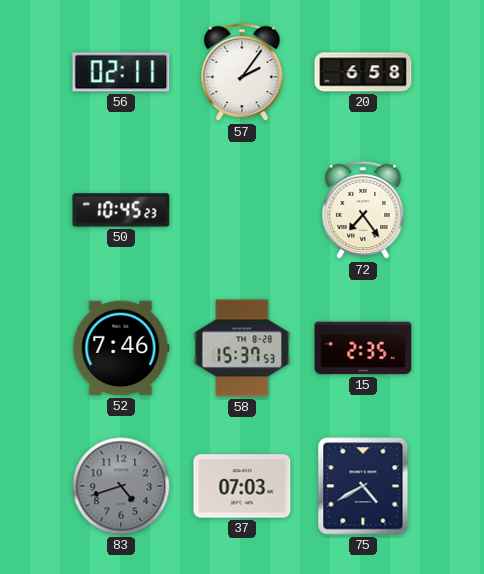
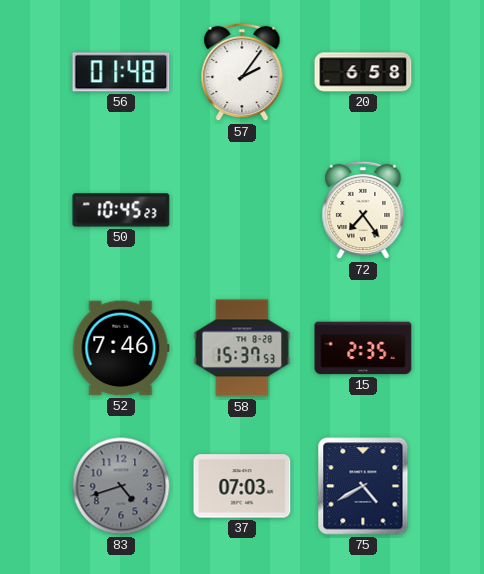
56: 02:11 -> 01:48
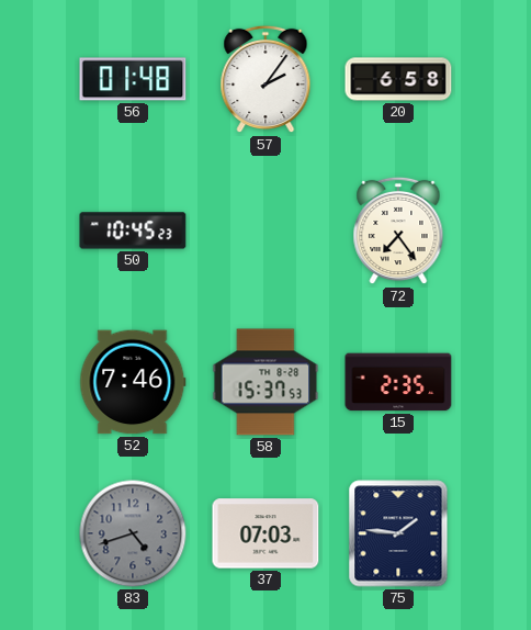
75: 4:40 -> 1:46
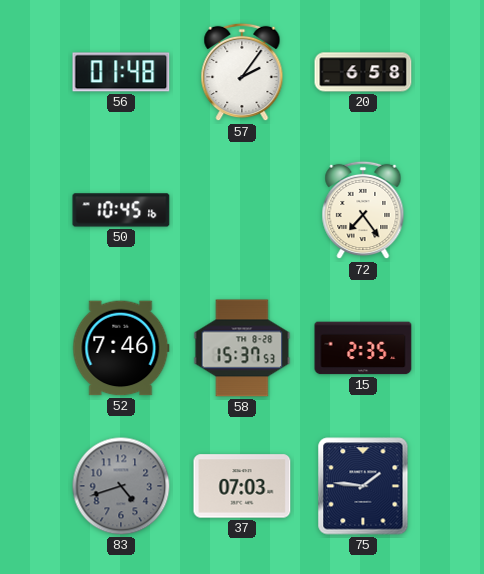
50: 10:45:23 -> 10:45:16
